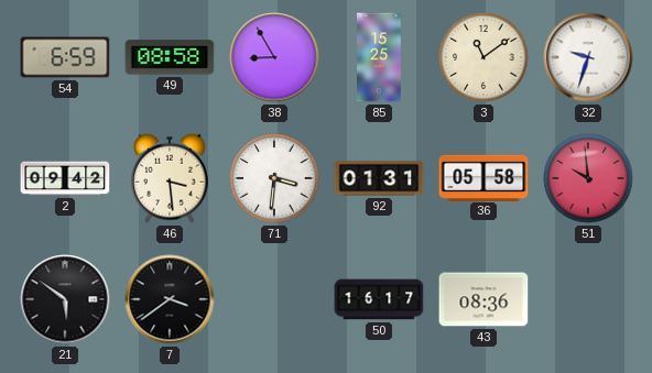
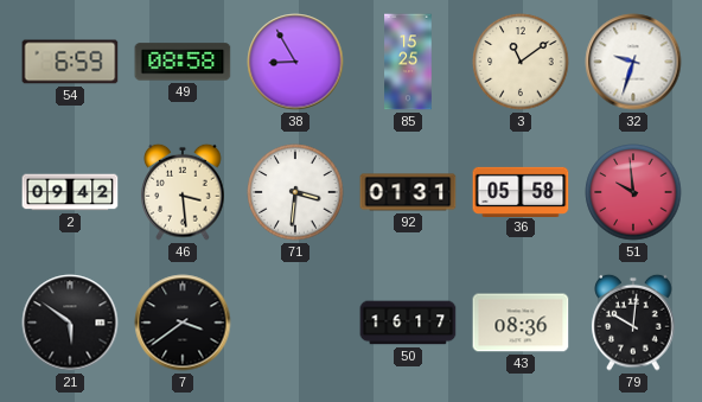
79: none -> 10:01
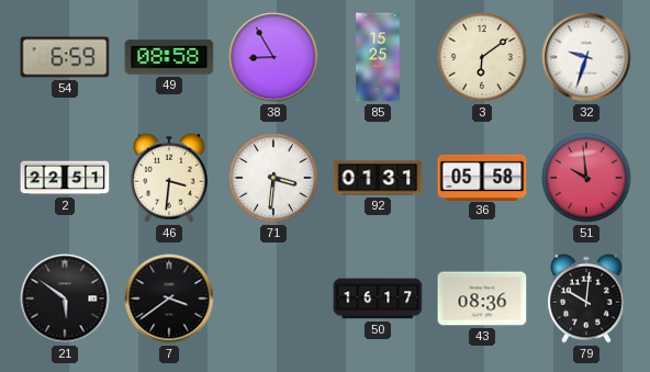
3: 11:09 -> 6:09
2: 09:42 -> 22:51
46: 3:29 -> 3:31
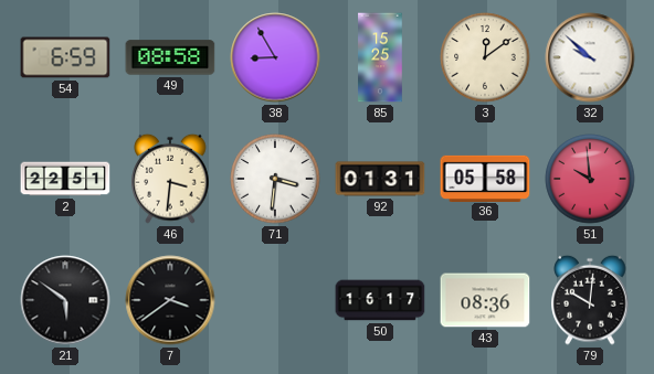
3: 6:09 -> 12:09
32: 9:33 -> 9:52
